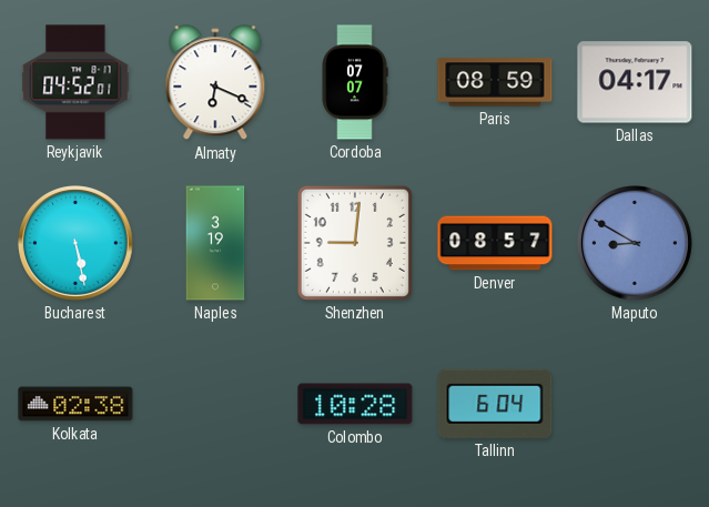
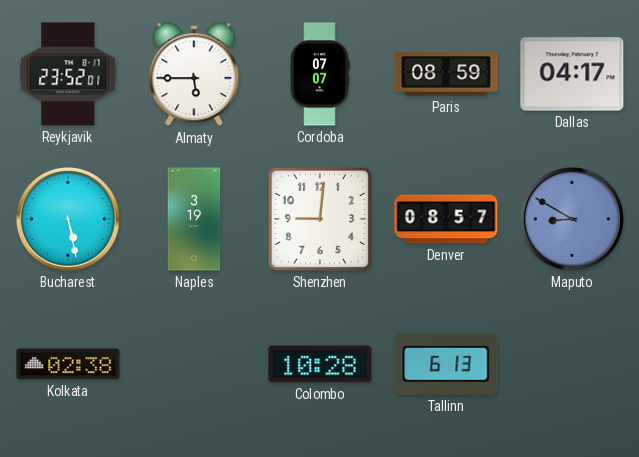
Reykjavik: 04:52 -> 23:52
Almaty: 6:19 -> 5:45
Tallinn: 6:04 -> 6:13
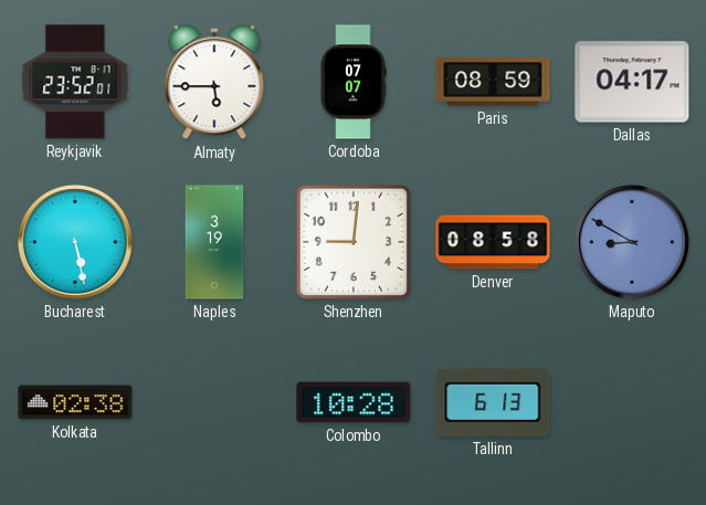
Denver: 08:57 -> 08:58
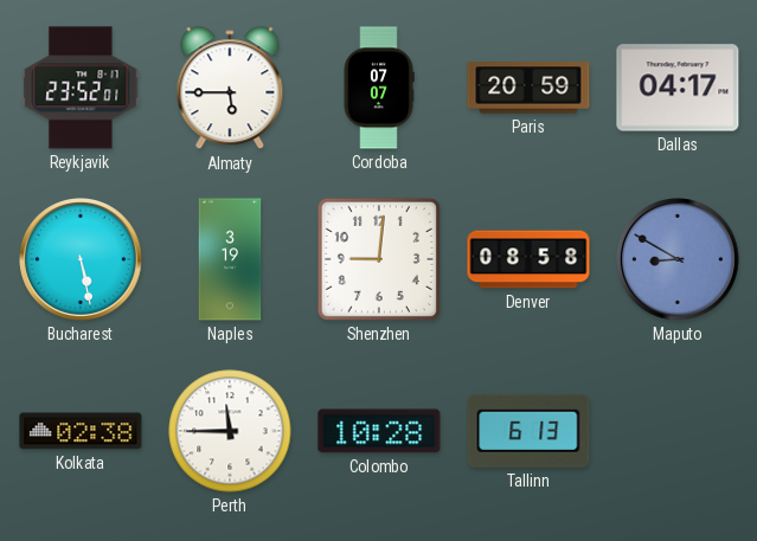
Paris: 08:59 -> 20:59
Perth: none -> 11:45
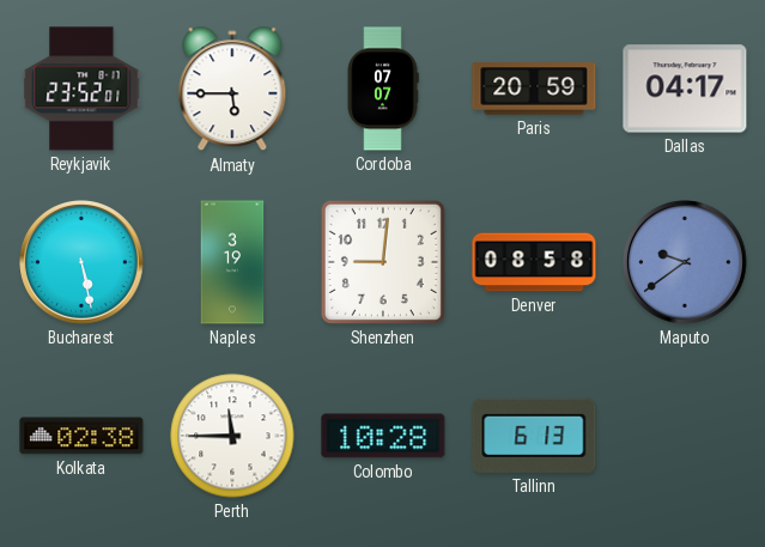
Maputo: 8:50 -> 9:39
